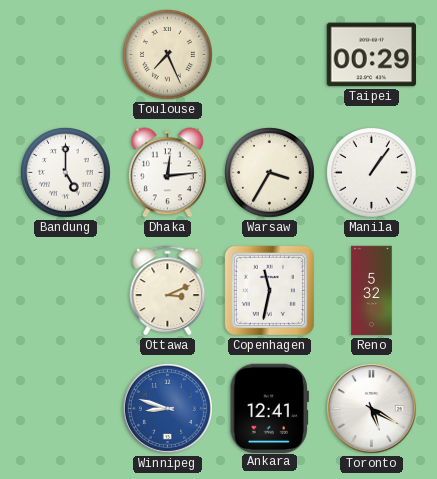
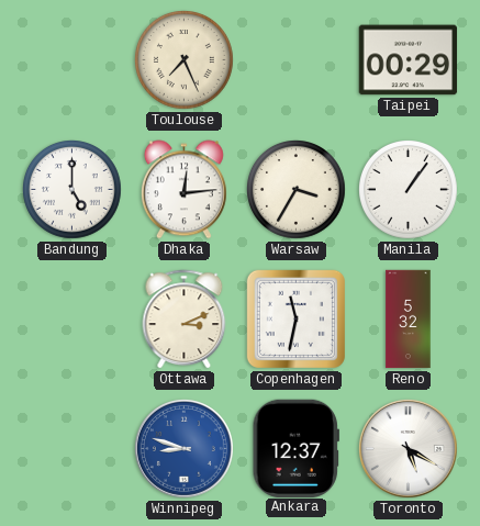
Ankara: 12:41 -> 12:37
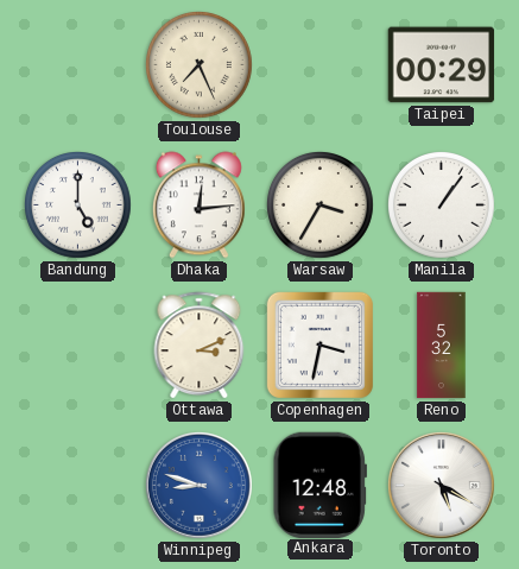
Copenhagen: 11:32 -> 3:32
Ankara: 12:37 -> 12:48
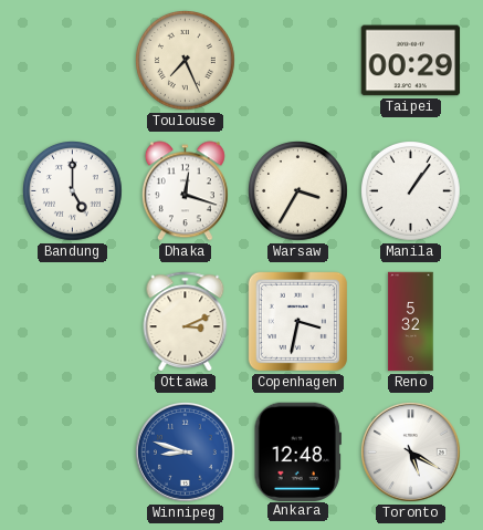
Dhaka: 12:14 -> 12:18
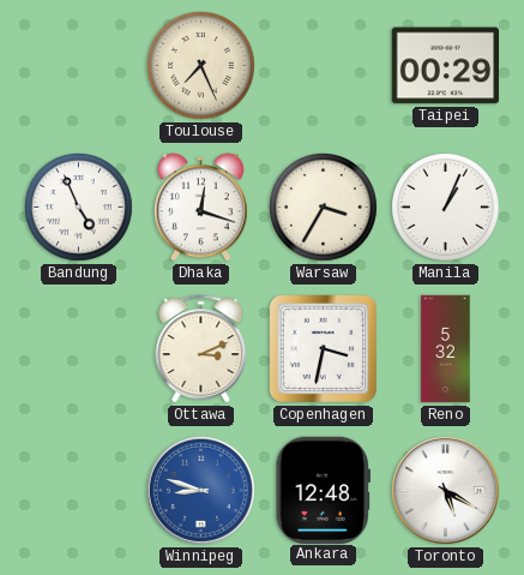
Bandung: 5:00 -> 4:56
Manila: 1:06 -> 1:04
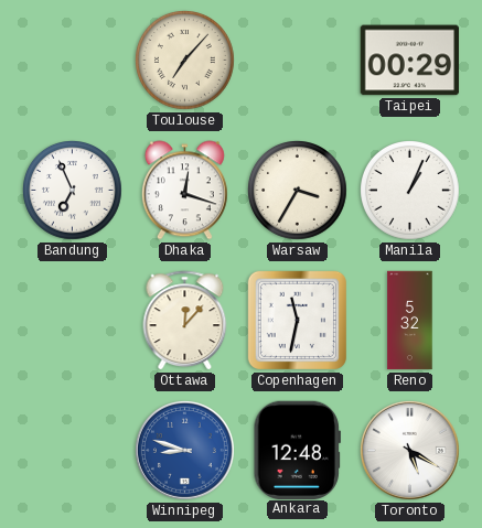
Toulouse: 7:26 -> 7:07
Bandung: 4:56 -> 6:56
Ottawa: 3:11 -> 12:07
Copenhagen: 3:32 -> 11:32
